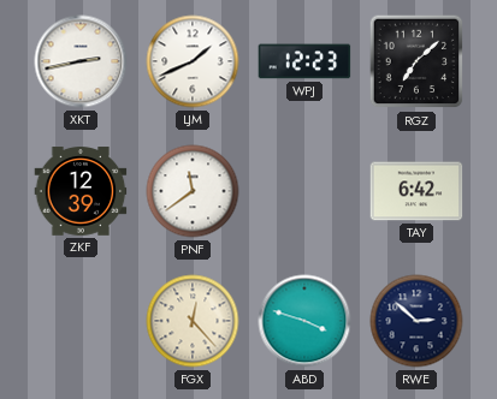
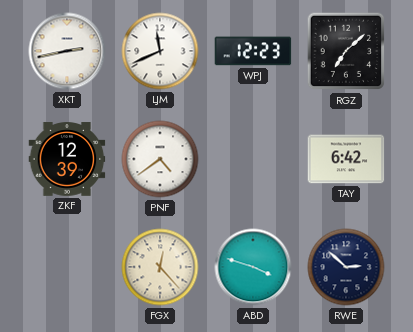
LJM: 1:41 -> 11:41
PNF: 11:39 -> 4:39
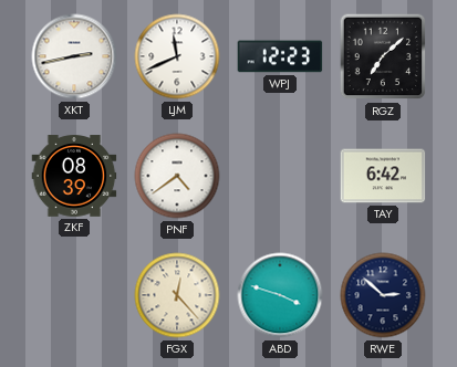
ZKF: 12:39 -> 08:39
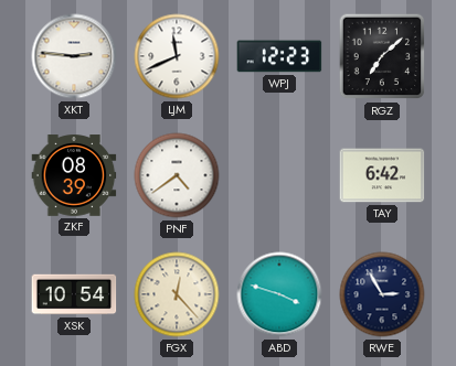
XKT: 2:43 -> 2:46
XSK: none -> 10:54
RWE: 2:52 -> 2:55
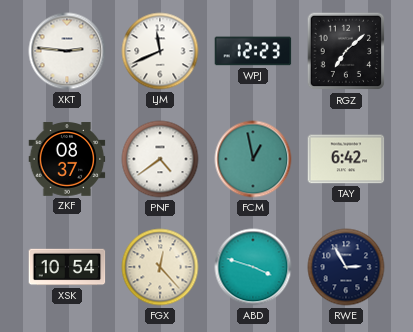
ZKF: 08:39 -> 08:37
FCM: none -> 12:58
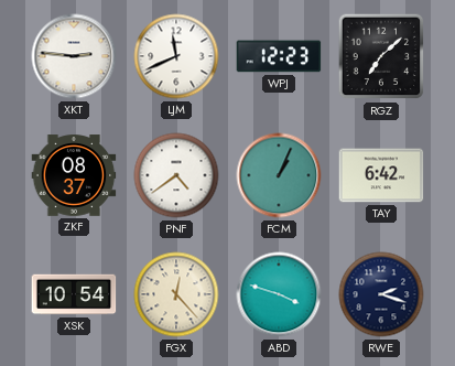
FCM: 12:58 -> 1:04
RWE: 2:55 -> 2:18
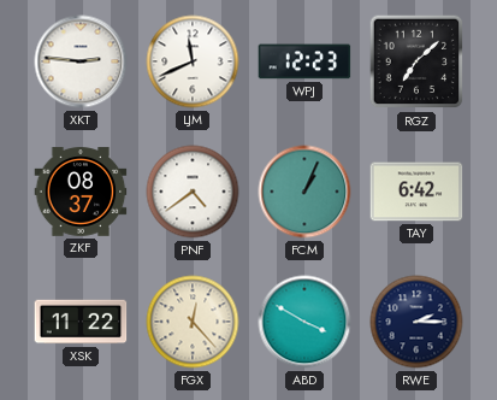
XSK: 10:54 -> 11:22
ABD: 3:48 -> 3:50
RWE: 2:18 -> 2:15
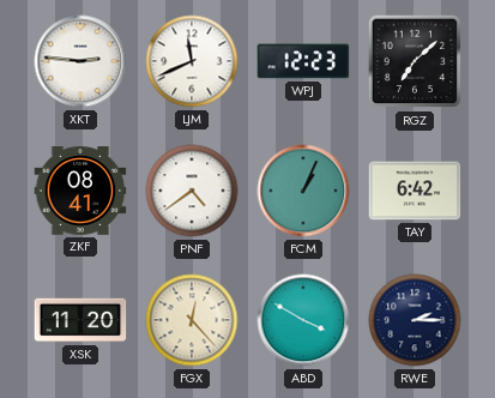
ZKF: 08:37 -> 08:41
XSK: 11:22 -> 11:20
